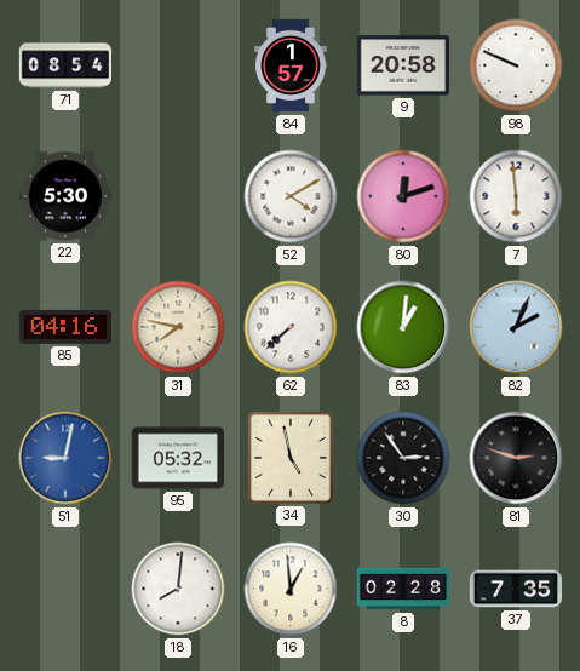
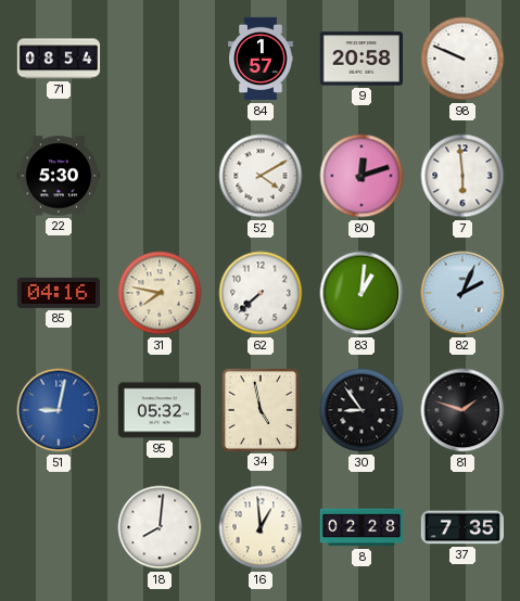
30: 2:54 -> 8:54
81: 2:48 -> 1:48
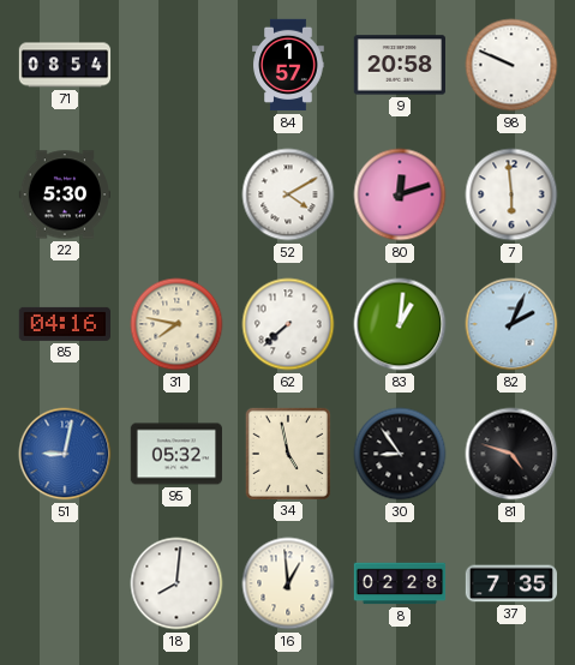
81: 1:48 -> 4:48
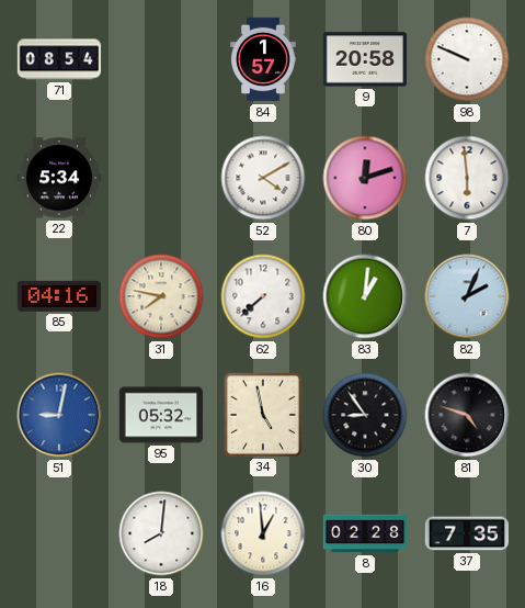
22: 5:30 -> 5:34
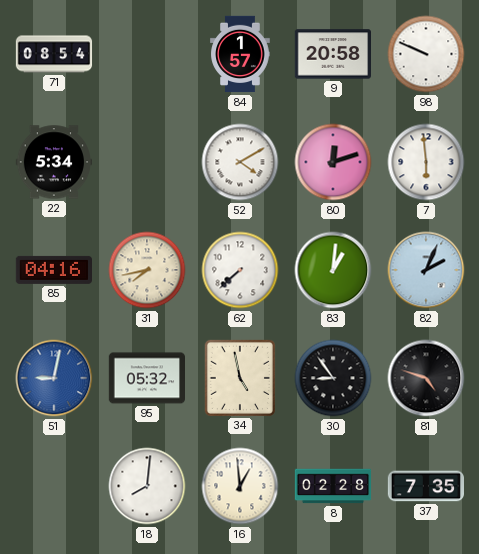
31: 7:47 -> 7:43
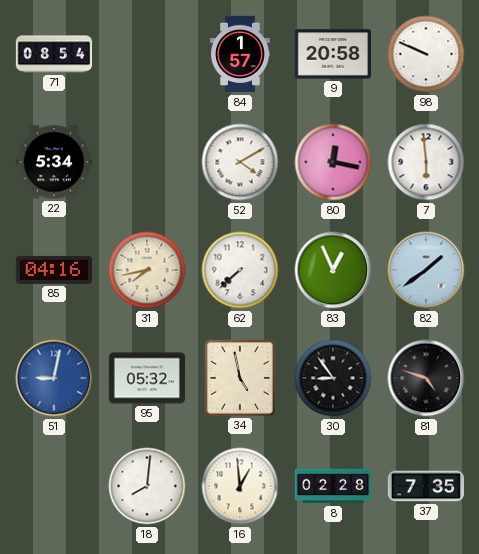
80: 12:12 -> 12:17
83: 1:01 -> 12:56
82: 2:04 -> 1:39
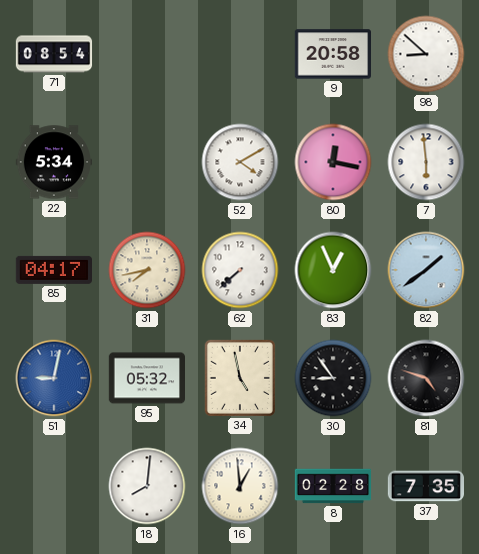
84: 1:57 -> none
98: 9:49 -> 8:52
85: 04:16 -> 04:17
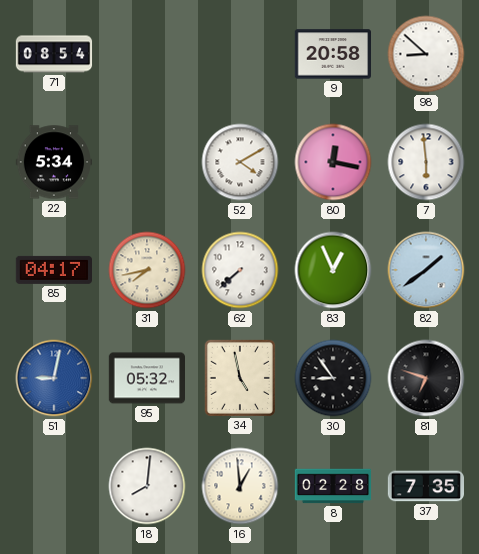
81: 4:48 -> 6:48
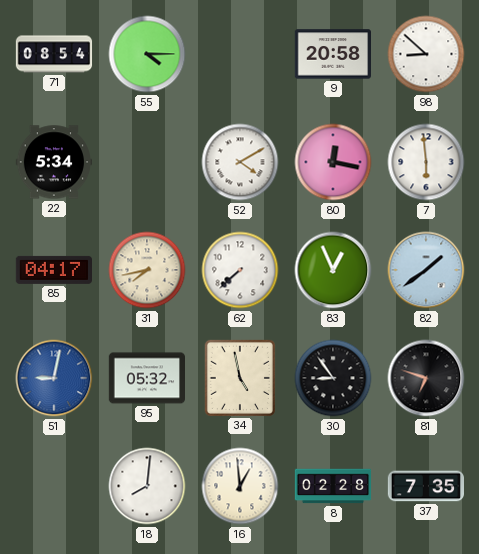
55: none -> 4:15
